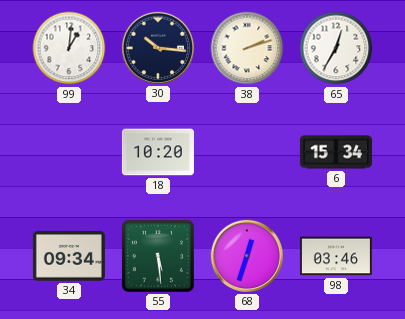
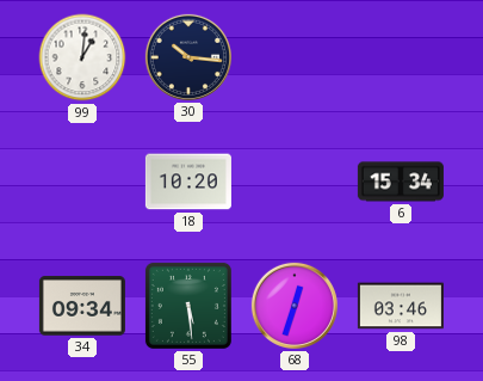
38: 2:12 -> none
65: 12:35 -> none
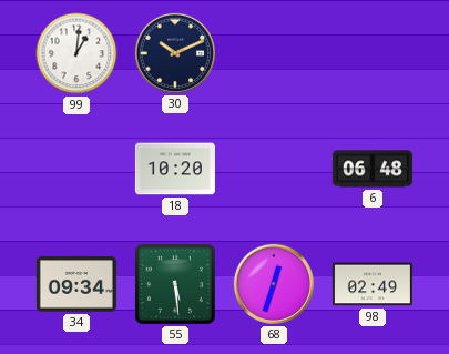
30: 10:16 -> 10:11
6: 15:34 -> 06:48
98: 03:46 -> 02:49
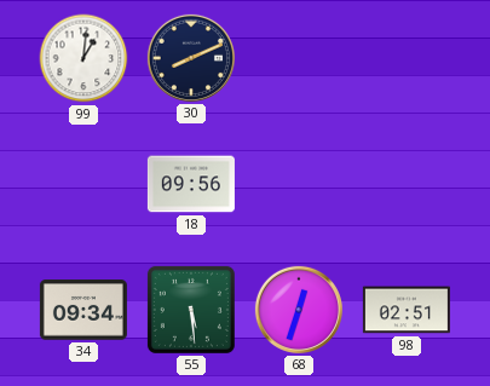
30: 10:11 -> 8:11
18: 10:20 -> 09:56
6: 06:48 -> none
98: 02:49 -> 02:51
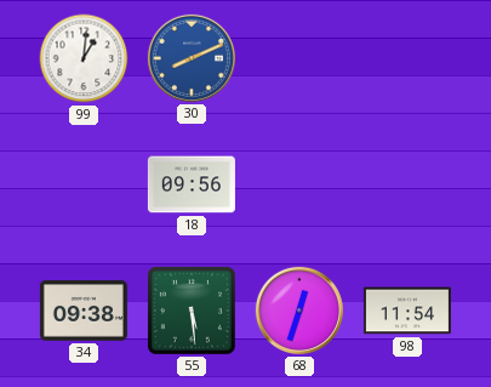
30 dial: navy -> blue
34: 09:34 -> 09:38
98: 02:51 -> 11:54
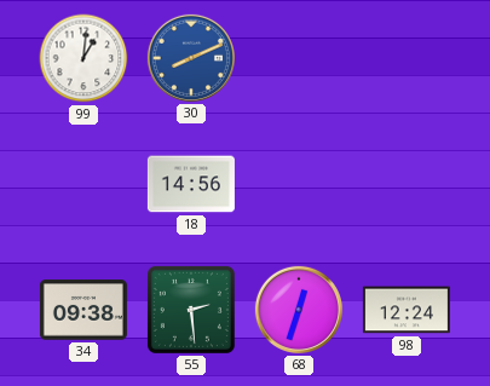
18: 09:56 -> 14:56
55: 5:29 -> 2:29
98: 11:54 -> 12:24
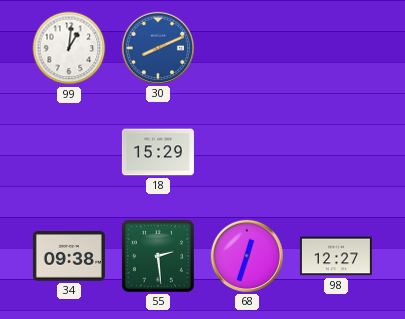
18: 14:56 -> 15:29
98: 12:24 -> 12:27
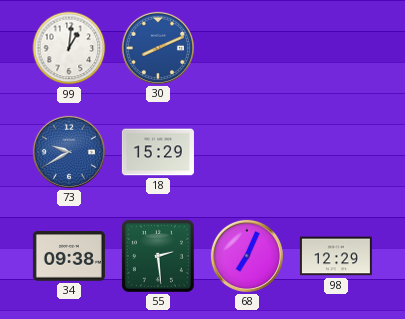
73: none -> 9:40
68: 12:33 -> 7:04
98: 12:27 -> 12:29
